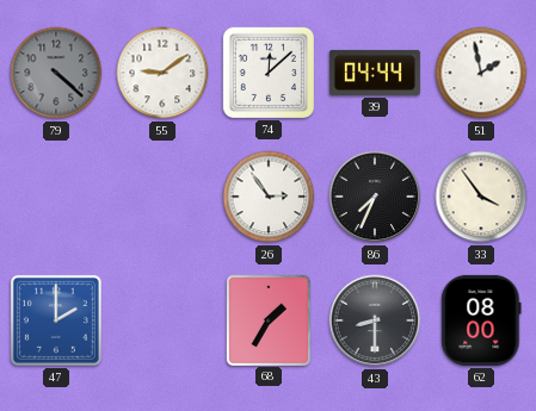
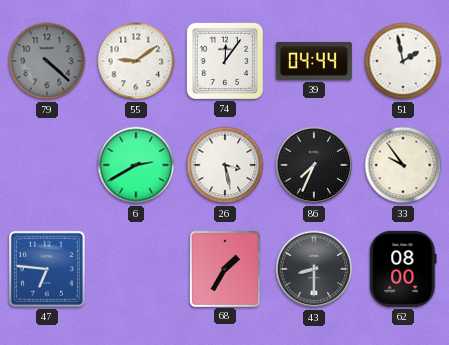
74: 12:08 -> 12:06
6: none -> 2:40
26: 2:54 -> 3:28
33: 3:54 -> 9:54
47: 2:00 -> 6:46
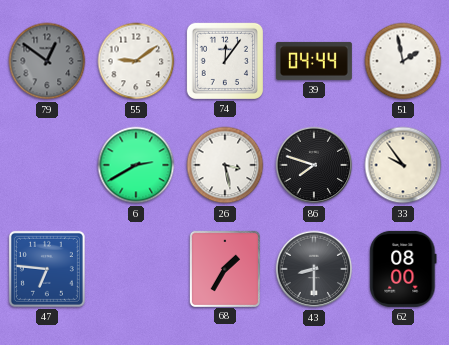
79: 4:22 -> 12:51
86: 7:34 -> 7:48
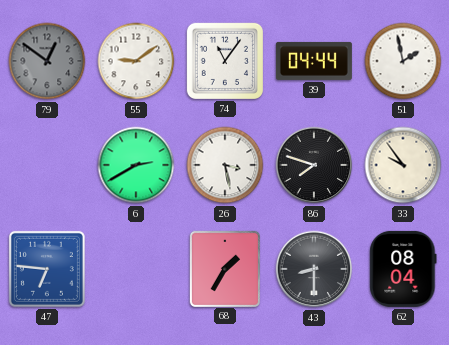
74: 12:06 -> 11:06
62: 08:00 -> 08:04
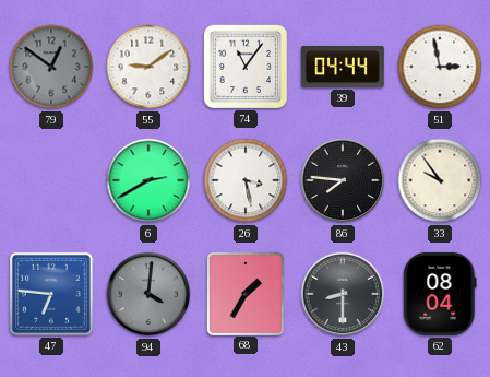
51: 1:58 -> 2:58
86: 7:48 -> 7:46
94: none -> 4:01
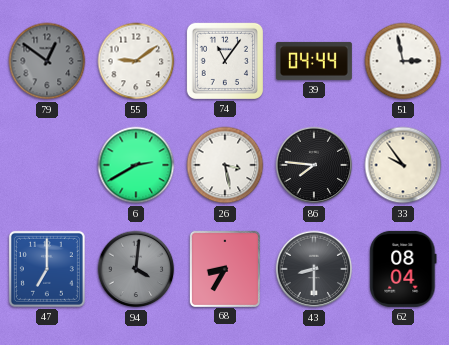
47: 6:46 -> 7:00
68: 1:35 -> 8:35
